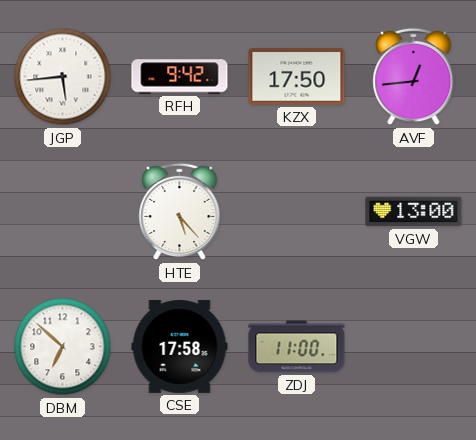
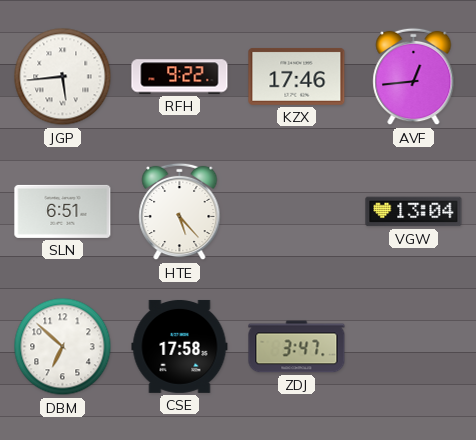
RFH: 9:42 -> 9:22
KZX: 17:50 -> 17:46
SLN: none -> 6:51
VGW: 13:00 -> 13:04
ZDJ: 11:00 -> 3:47
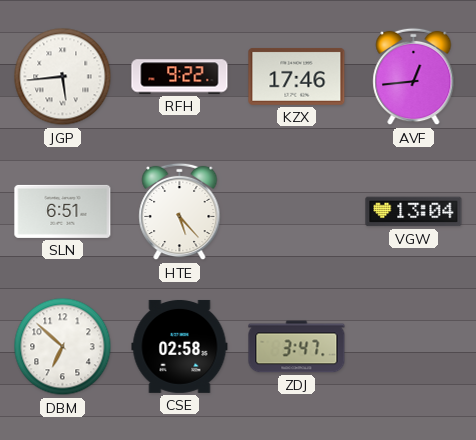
CSE: 17:58 -> 02:58
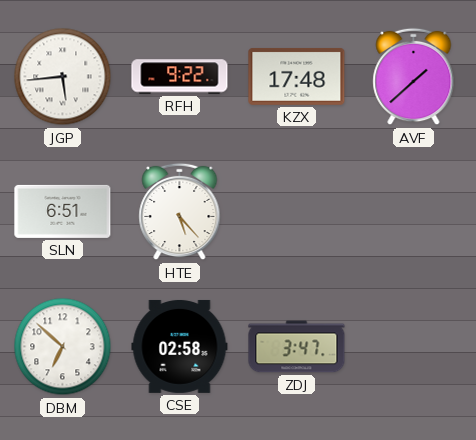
KZX: 17:46 -> 17:48
AVF: 12:44 -> 1:38
VGW: 13:04 -> none
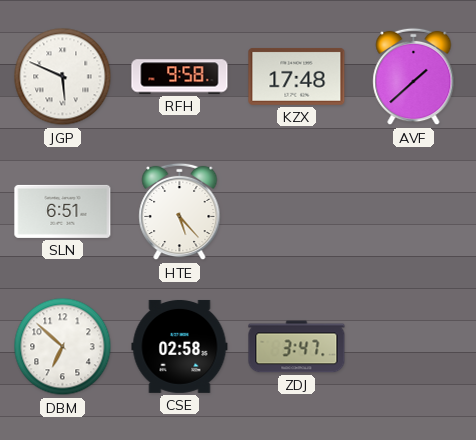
JGP: 5:44 -> 5:49
RFH: 9:22 -> 9:58
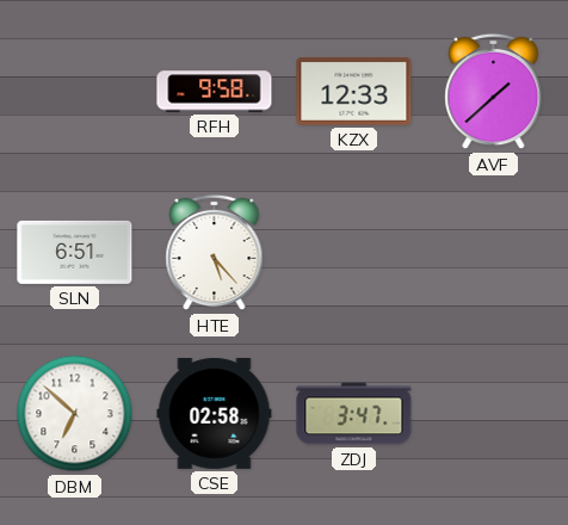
JGP: 5:49 -> none
KZX: 17:48 -> 12:33
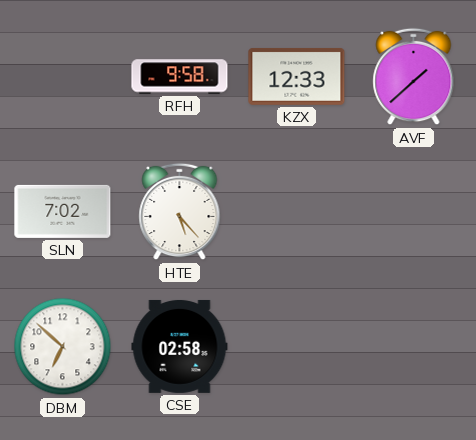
SLN: 6:51 -> 7:02
ZDJ: 3:47 -> none
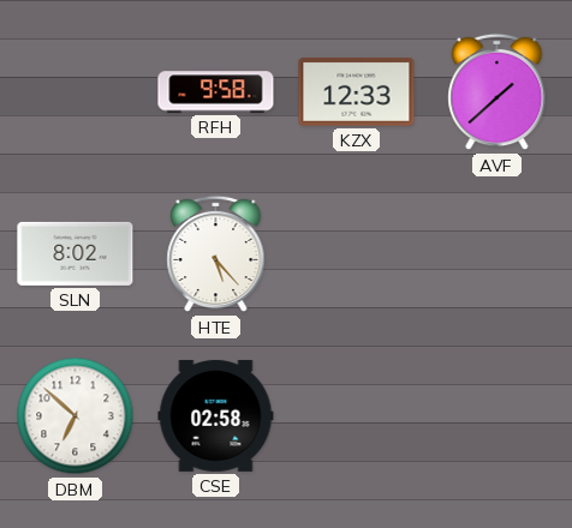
SLN: 7:02 -> 8:02
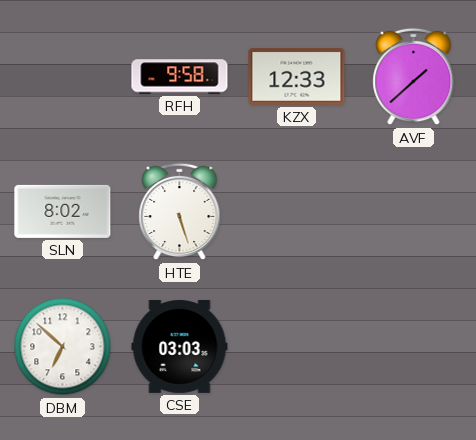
HTE: 5:23 -> 5:27
CSE: 02:58 -> 03:03
